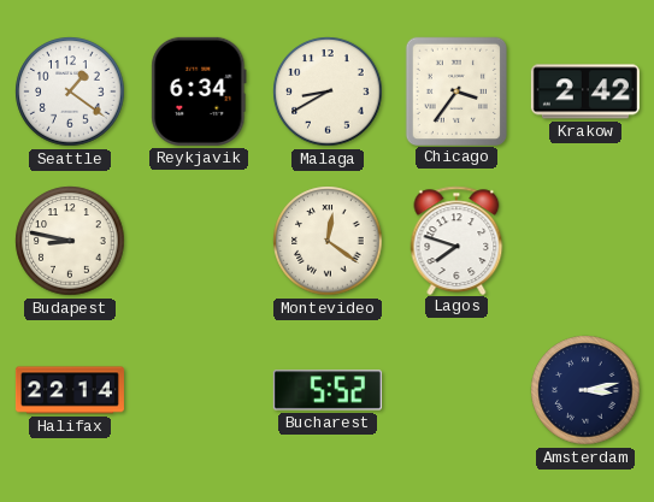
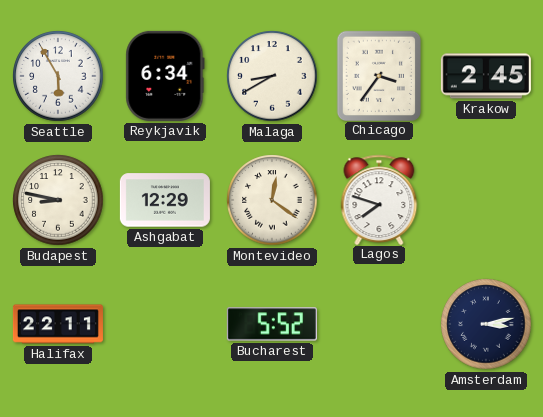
Seattle: 1:21 -> 5:55
Krakow: 2:42 -> 2:45
Ashgabat: none -> 12:29
Halifax: 22:14 -> 22:11
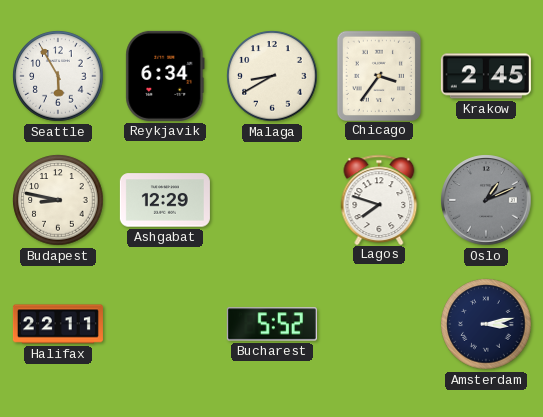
Montevideo: 12:21 -> none
Oslo: none -> 1:11
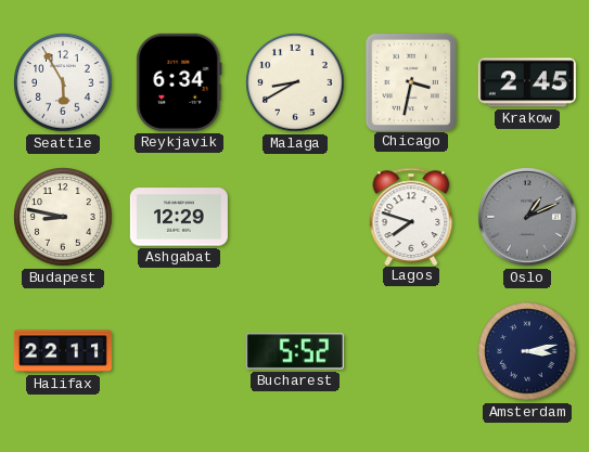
Chicago: 3:36 -> 3:32
